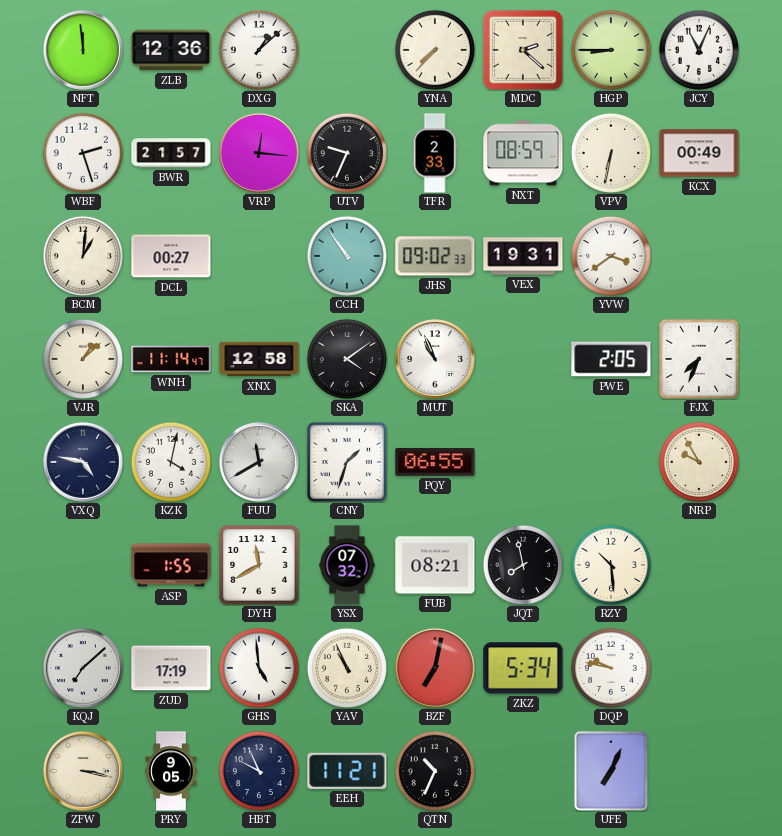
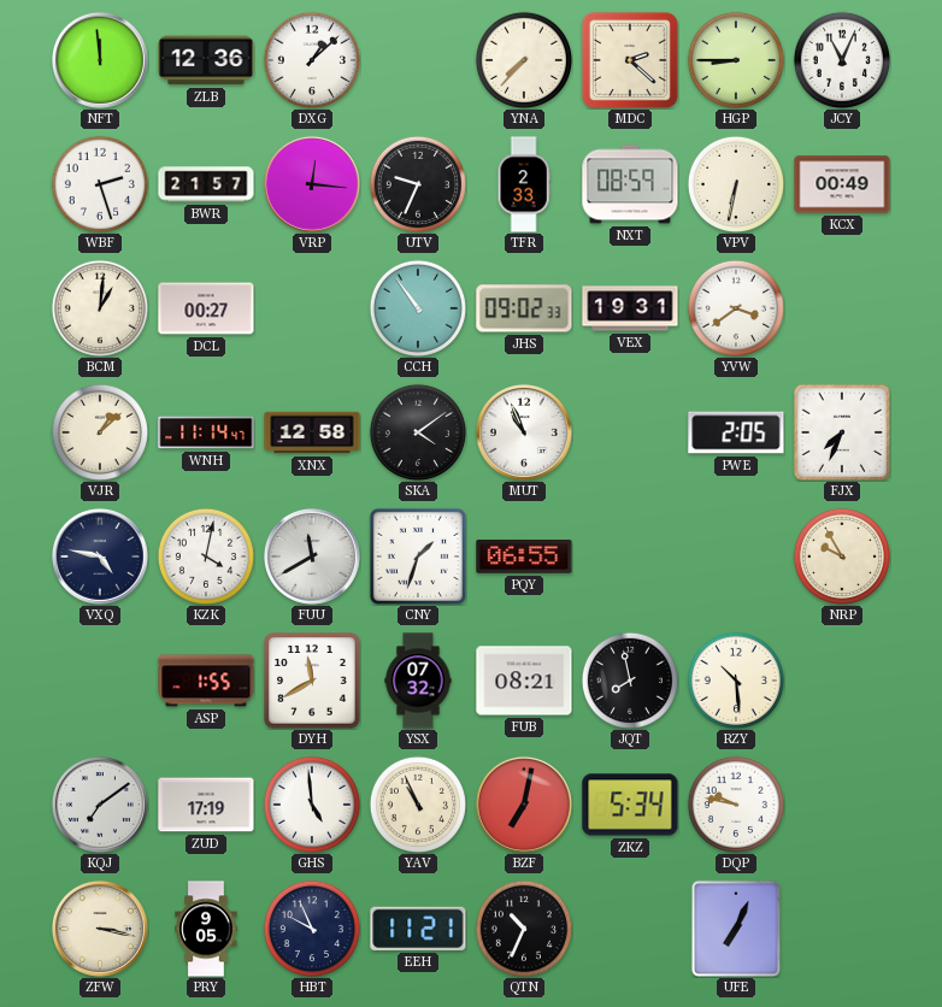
KQJ: 7:08 -> 7:09
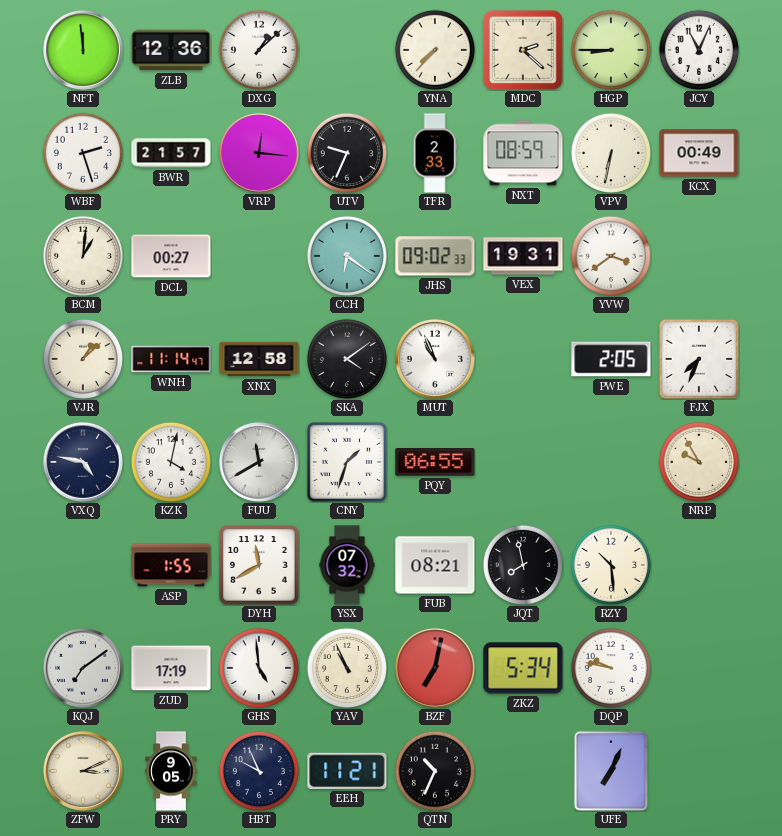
CCH: 10:54 -> 6:21
ZFW: 3:17 -> 3:11
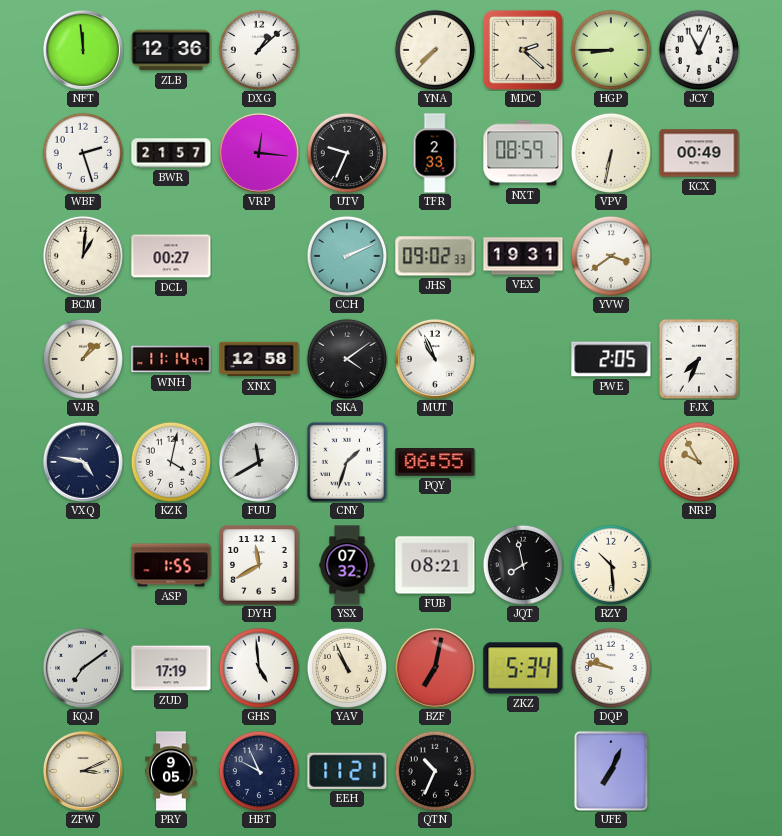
CCH: 6:21 -> 2:11
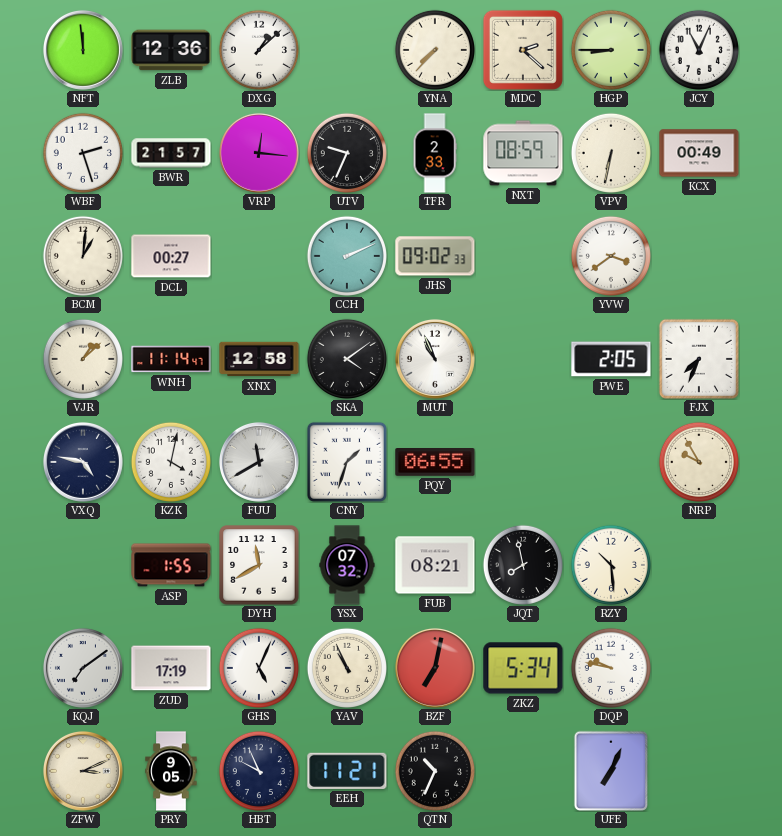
VEX: 19:31 -> none
GHS: 4:59 -> 5:04
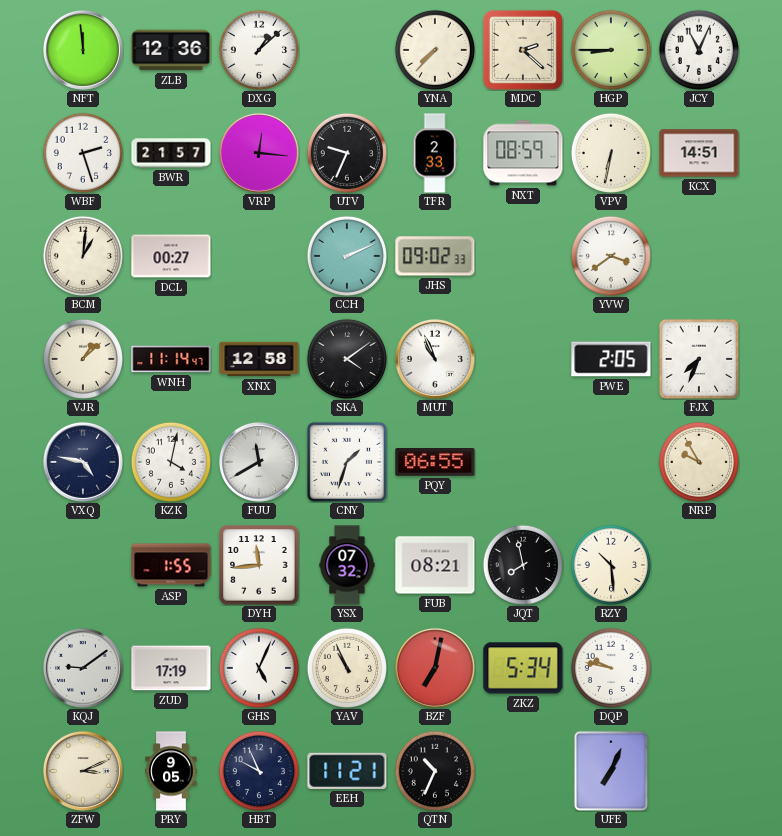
KCX: 00:49 -> 14:51
DYH: 11:40 -> 11:44
KQJ: 7:09 -> 9:09
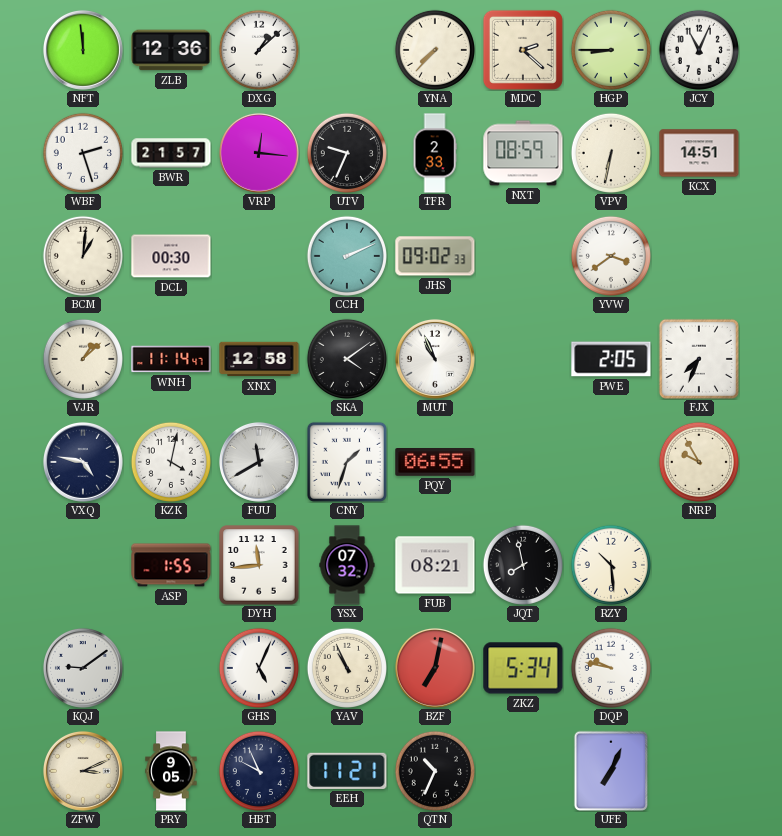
DCL: 00:27 -> 00:30
ZUD: 17:19 -> none
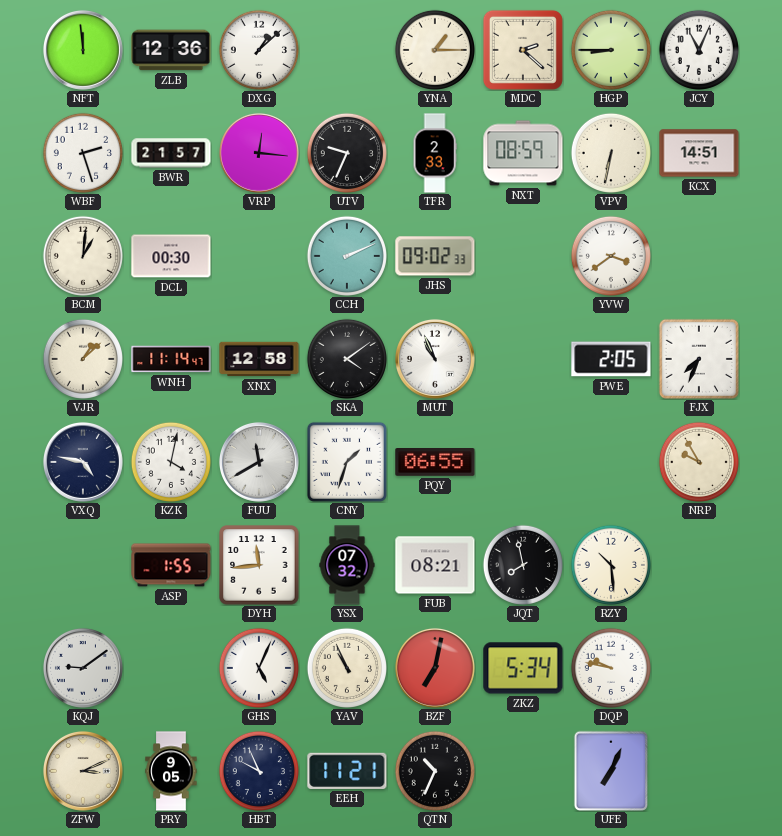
YNA: 7:37 -> 1:15
